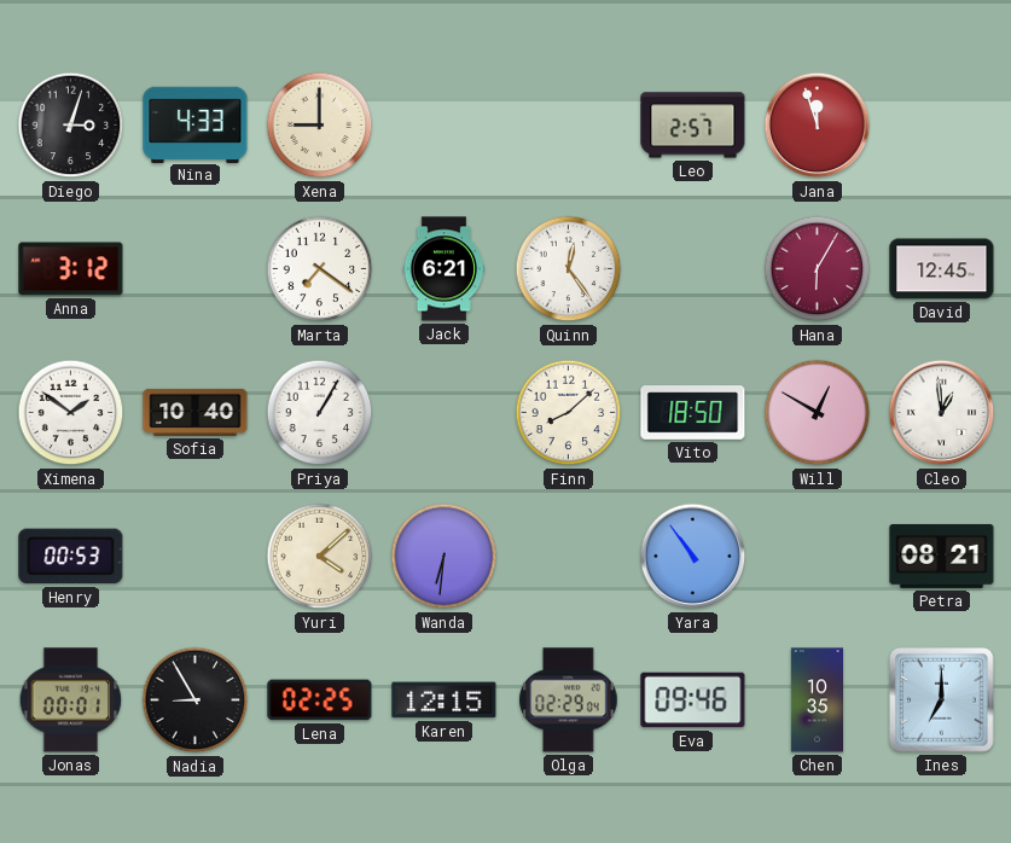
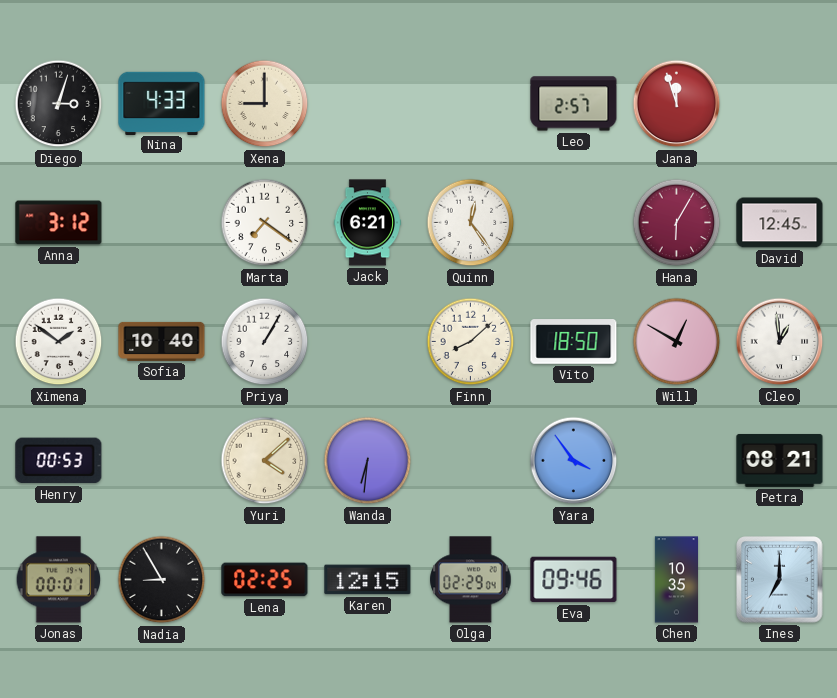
Yara: 10:54 -> 3:54
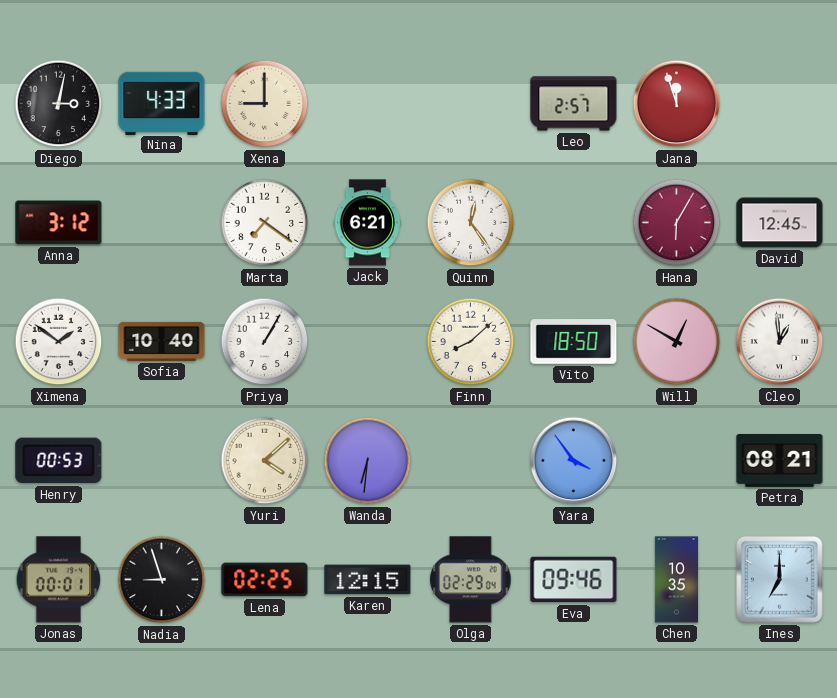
Diego: 3:03 -> 3:02
Nadia: 8:55 -> 8:57
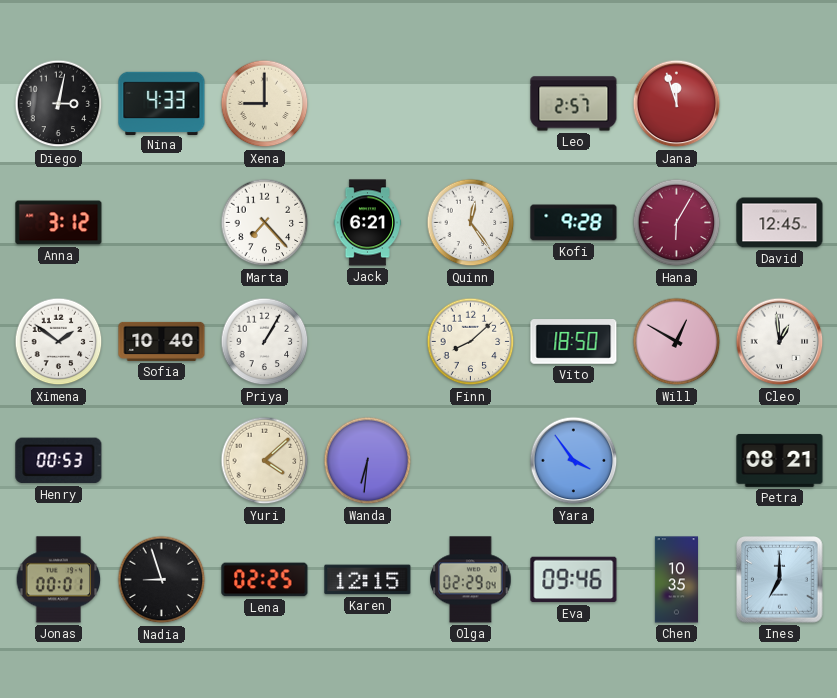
Marta: 7:21 -> 7:23
Kofi: none -> 9:28
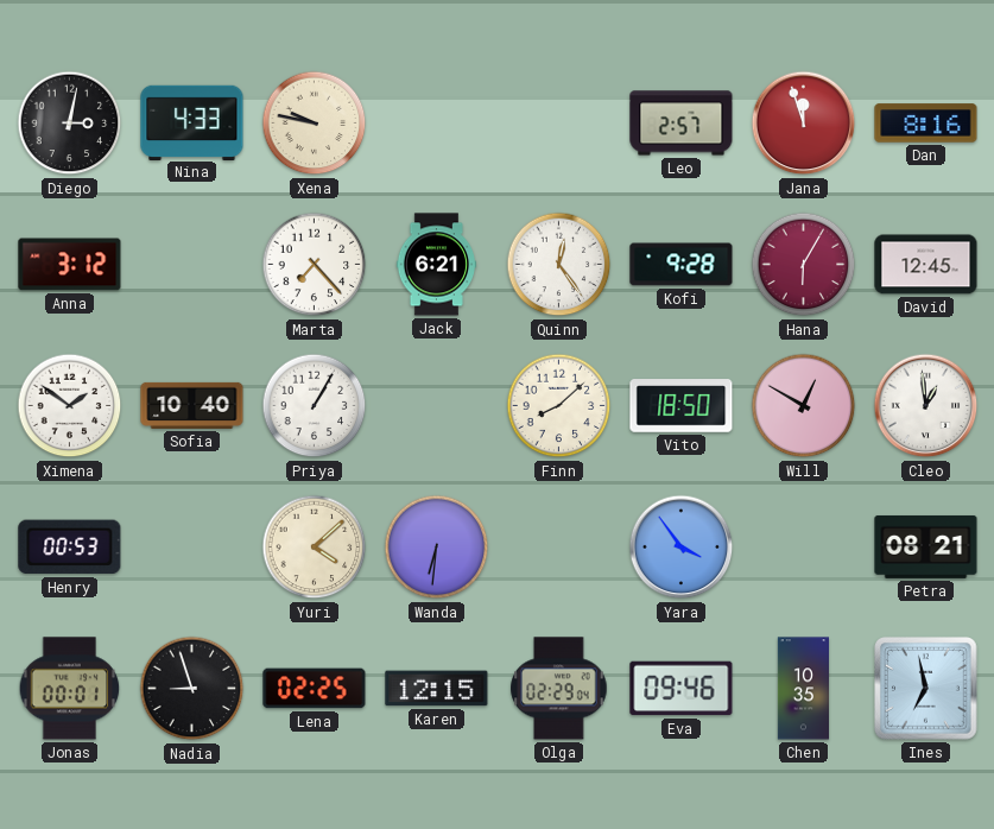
Xena: 9:00 -> 9:47
Dan: none -> 8:16
Ines: 7:00 -> 6:58
